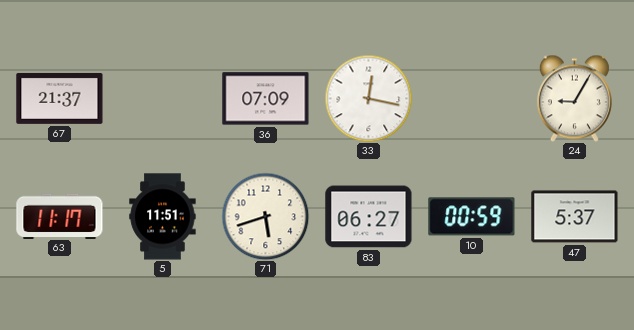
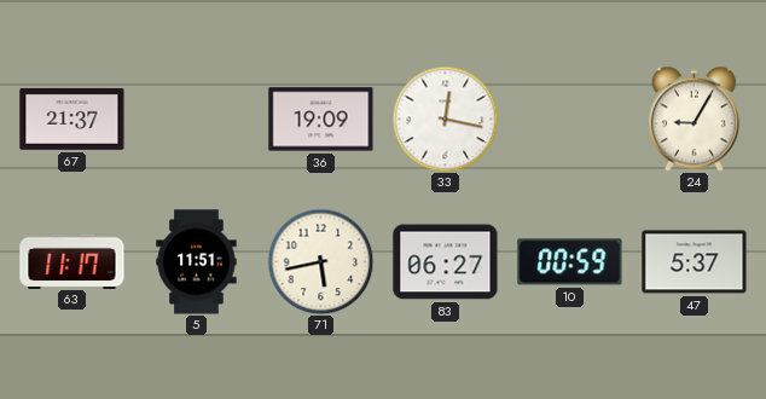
36: 07:09 -> 19:09
71: 5:42 -> 5:43
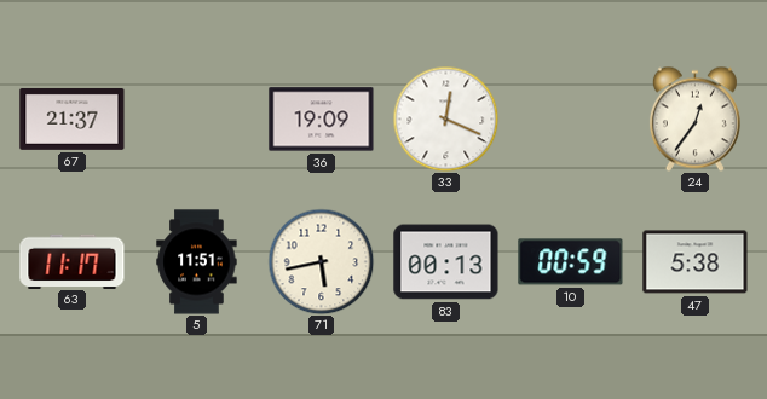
33: 12:17 -> 12:19
24: 9:05 -> 12:36
83: 06:27 -> 00:13
47: 5:37 -> 5:38
